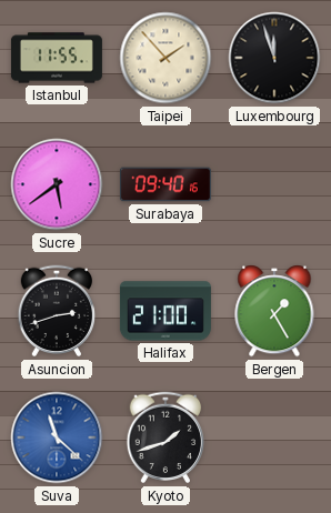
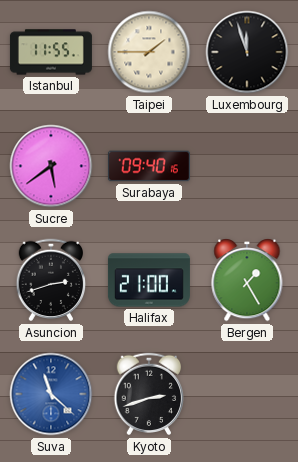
Taipei: 1:53 -> 1:45
Kyoto: 1:42 -> 2:42
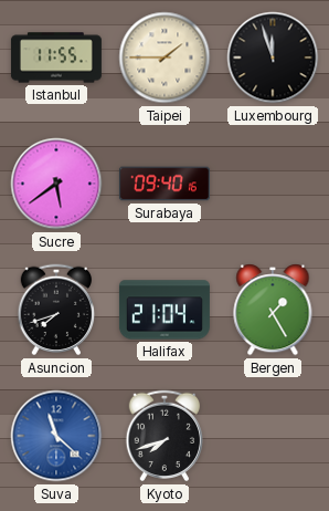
Asuncion: 2:42 -> 7:42
Halifax: 21:00 -> 21:04
Kyoto: 2:42 -> 7:42
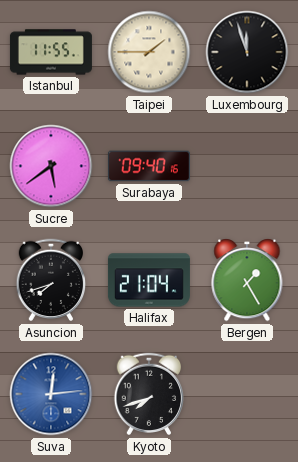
Suva: 11:22 -> 12:14
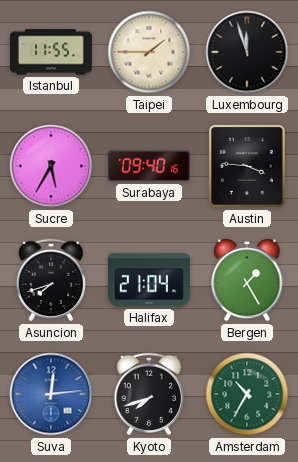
Sucre: 5:39 -> 5:35
Austin: none -> 3:46
Amsterdam: none -> 10:35
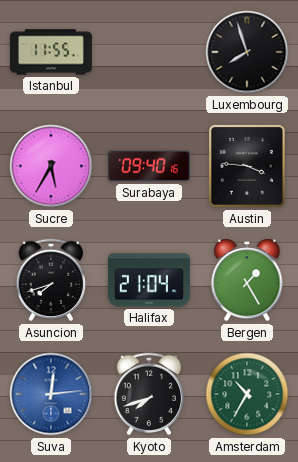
Taipei: 1:45 -> none
Luxembourg: 11:57 -> 7:57
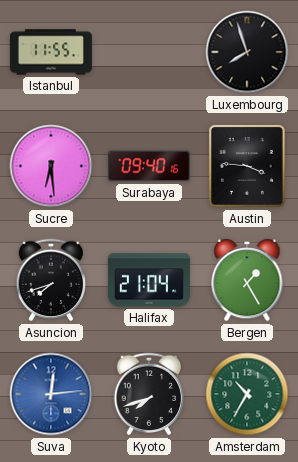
Sucre: 5:35 -> 6:29
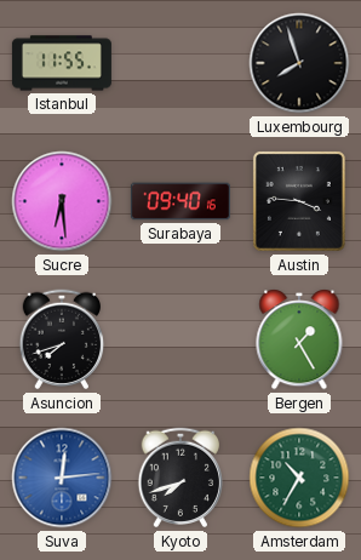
Halifax: 21:04 -> none
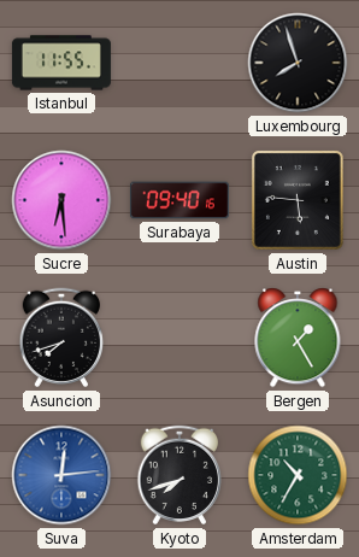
Austin: 3:46 -> 5:46
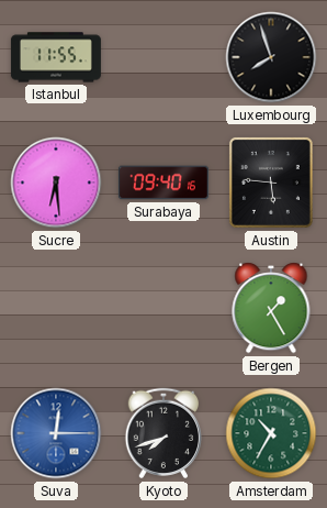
Asuncion: 7:42 -> none
Suva: 12:14 -> 12:15
